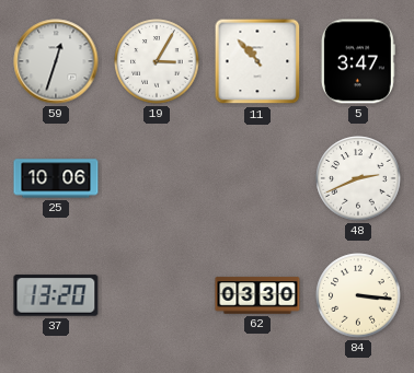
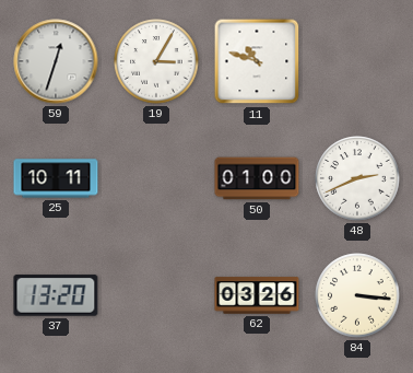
11: 10:53 -> 10:48
5: 3:47 -> none
25: 10:06 -> 10:11
50: none -> 01:00
62: 03:30 -> 03:26
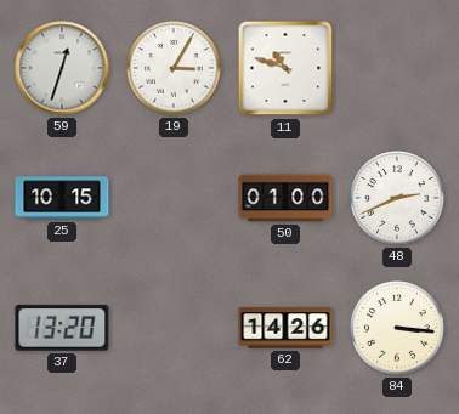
25: 10:11 -> 10:15
62: 03:26 -> 14:26
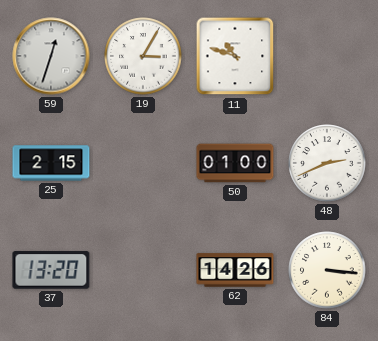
25: 10:15 -> 2:15
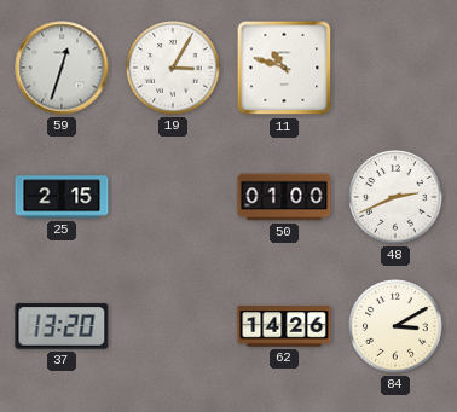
84: 3:16 -> 3:10
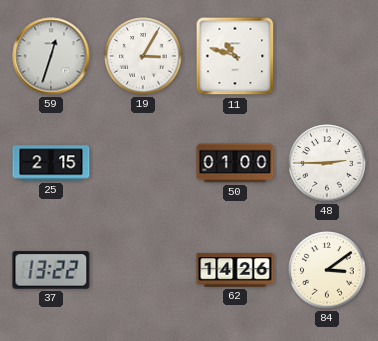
48: 2:41 -> 2:45
37: 13:20 -> 13:22
84: 3:10 -> 3:09
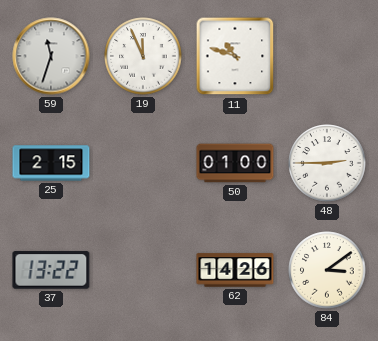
59: 12:33 -> 11:33
19: 3:05 -> 11:56
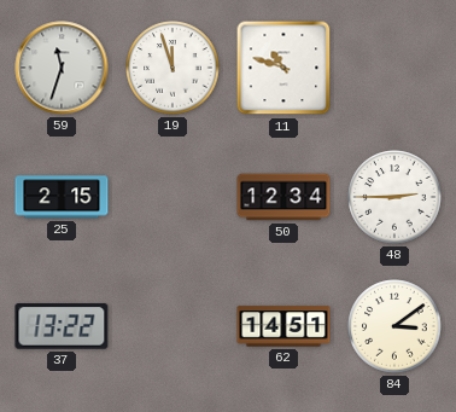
19: 11:56 -> 11:57
50: 01:00 -> 12:34
62: 14:26 -> 14:51
